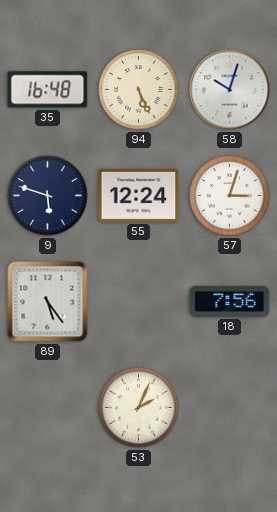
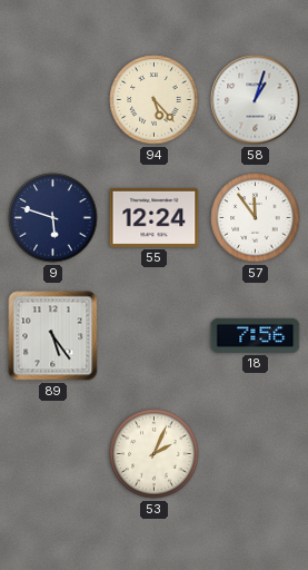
35: 16:48 -> none
94: 5:26 -> 5:23
58: 10:03 -> 1:03
57: 3:03 -> 11:54
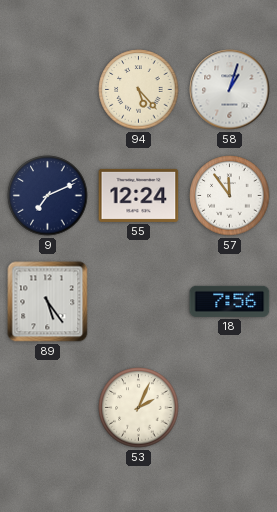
9: 5:48 -> 7:11
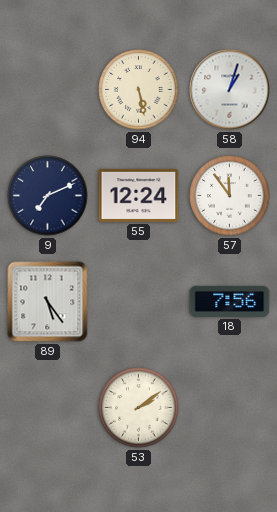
94: 5:23 -> 5:28
53: 2:04 -> 2:09
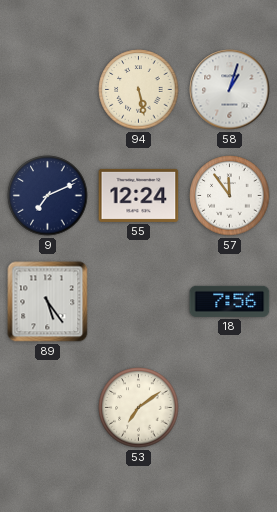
53: 2:09 -> 7:09
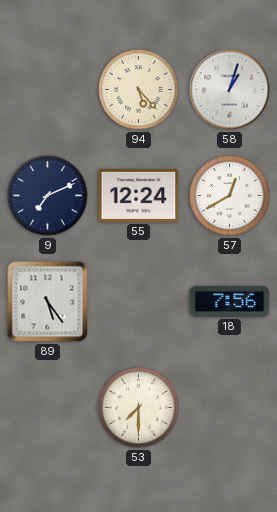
94: 5:28 -> 5:23
57: 11:54 -> 12:40
53: 7:09 -> 7:30
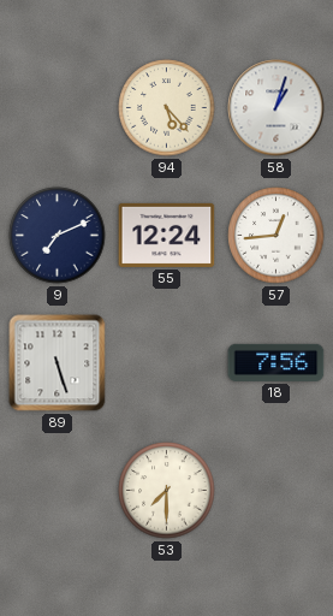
57: 12:40 -> 12:44
89: 5:24 -> 5:27
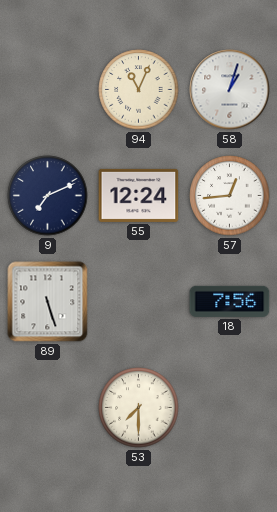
94: 5:23 -> 11:04
